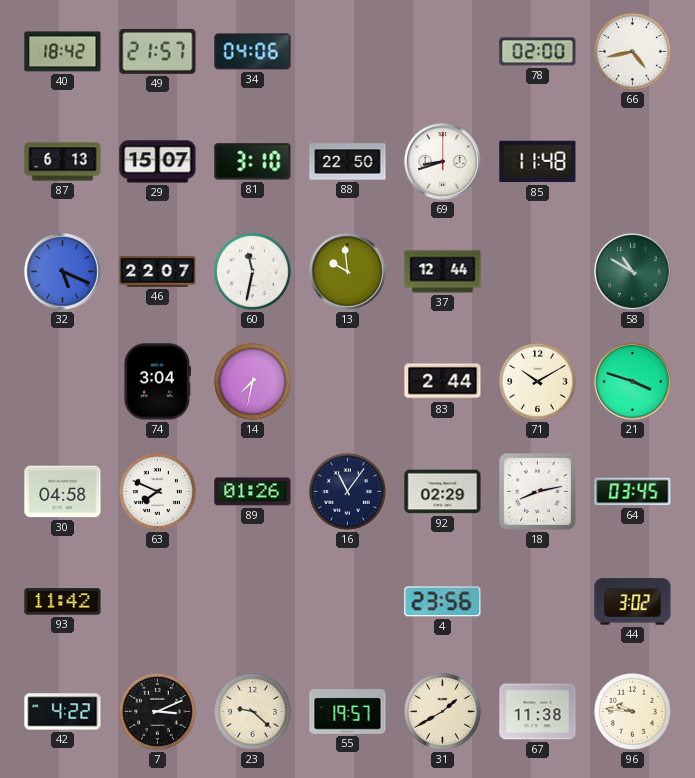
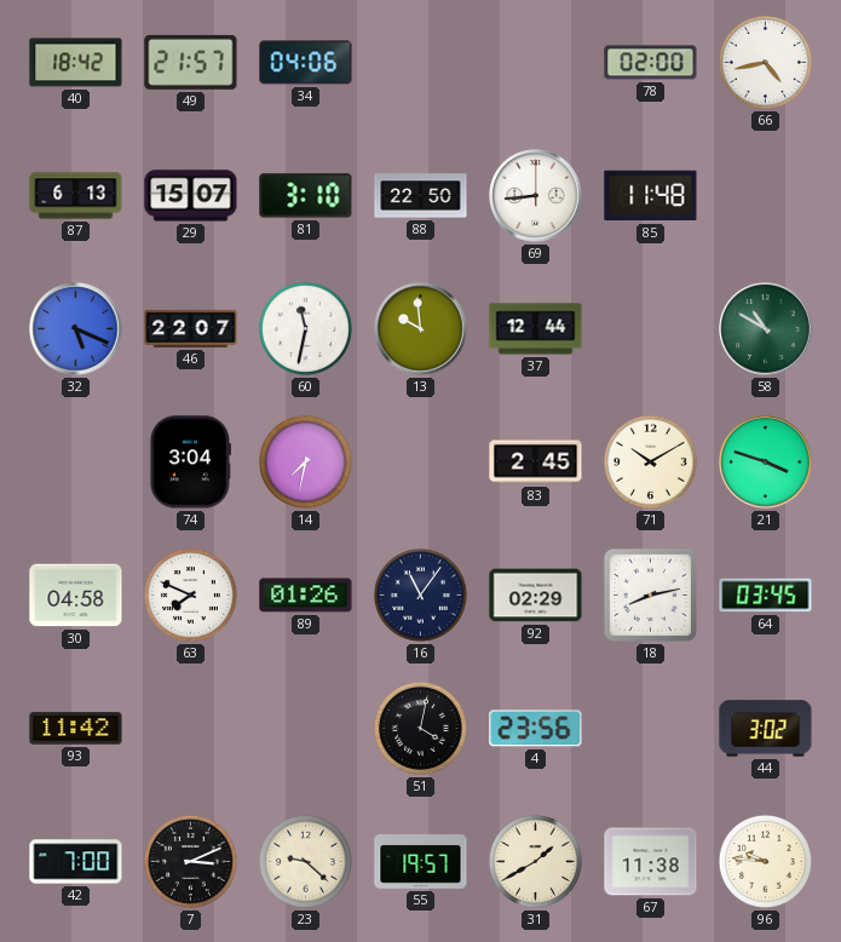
69: 8:42 -> 8:44
83: 2:44 -> 2:45
51: none -> 4:02
42: 4:22 -> 7:00
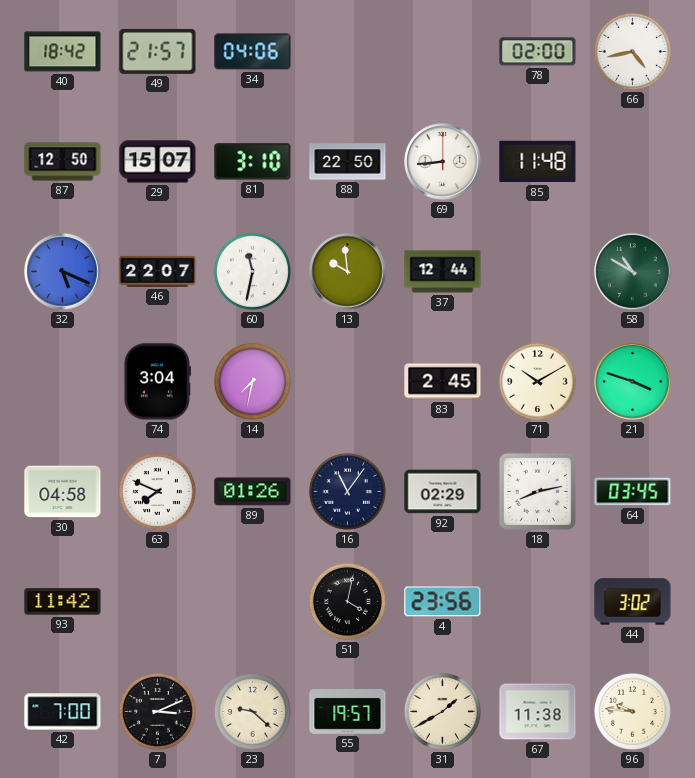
87: 6:13 -> 12:50
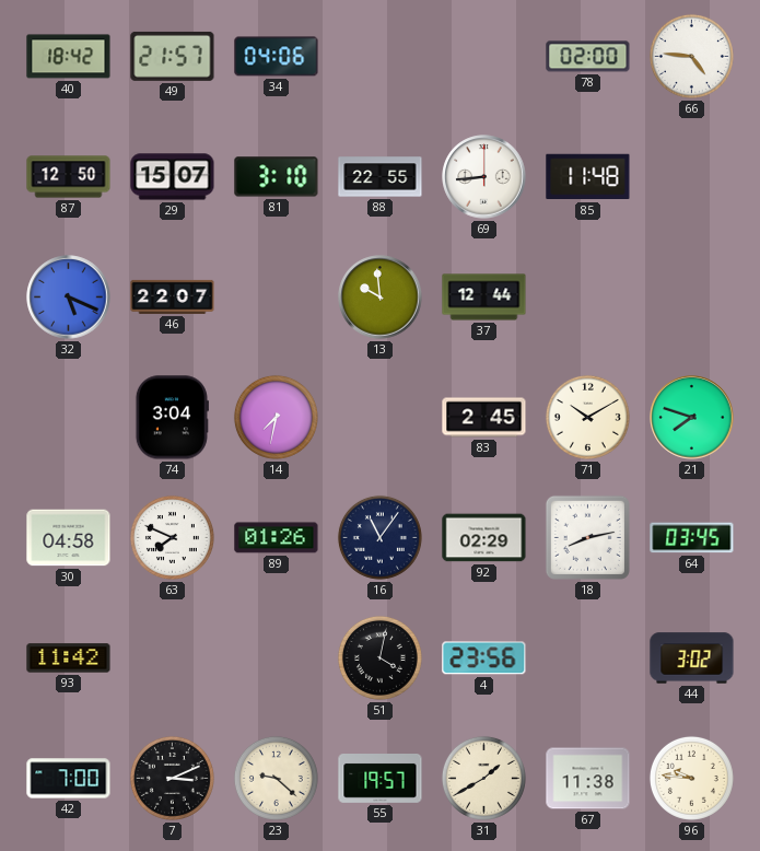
66: 4:43 -> 4:46
88: 22:50 -> 22:55
60: 11:32 -> none
58: 10:50 -> none
21: 3:48 -> 7:48
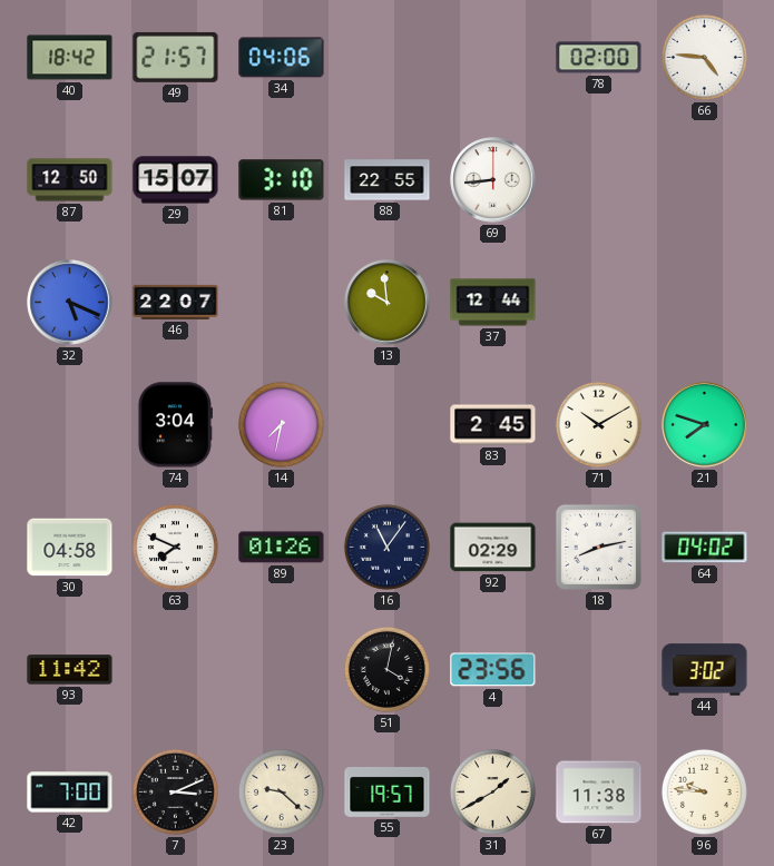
85: 11:48 -> none
64: 03:45 -> 04:02
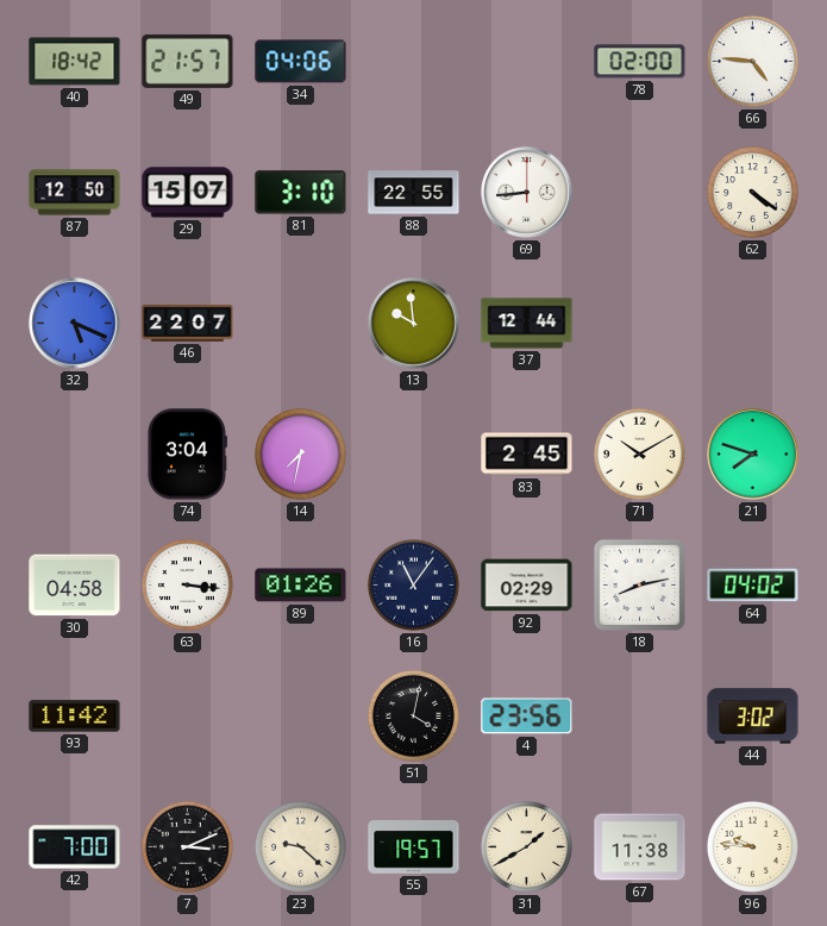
62: none -> 4:21
63: 7:49 -> 3:16
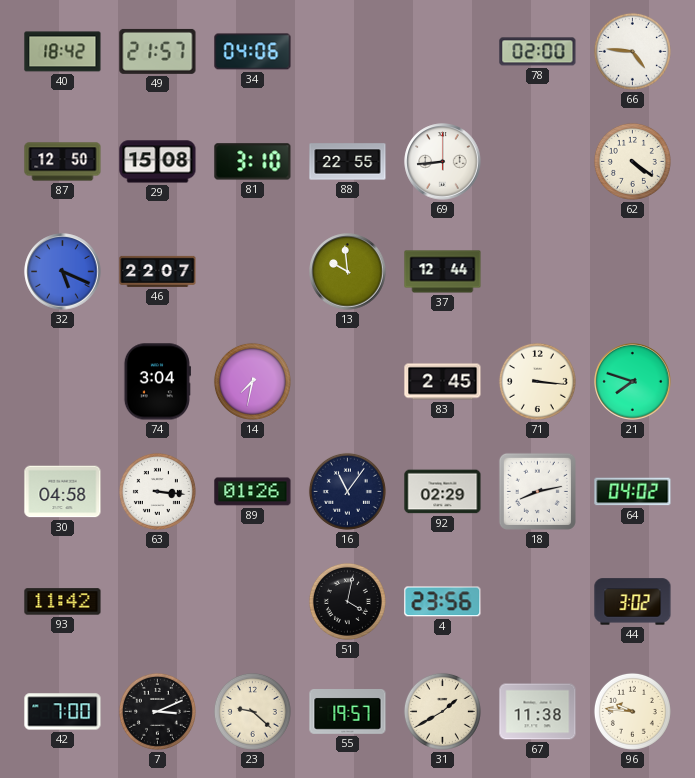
29: 15:07 -> 15:08
71: 10:10 -> 3:16
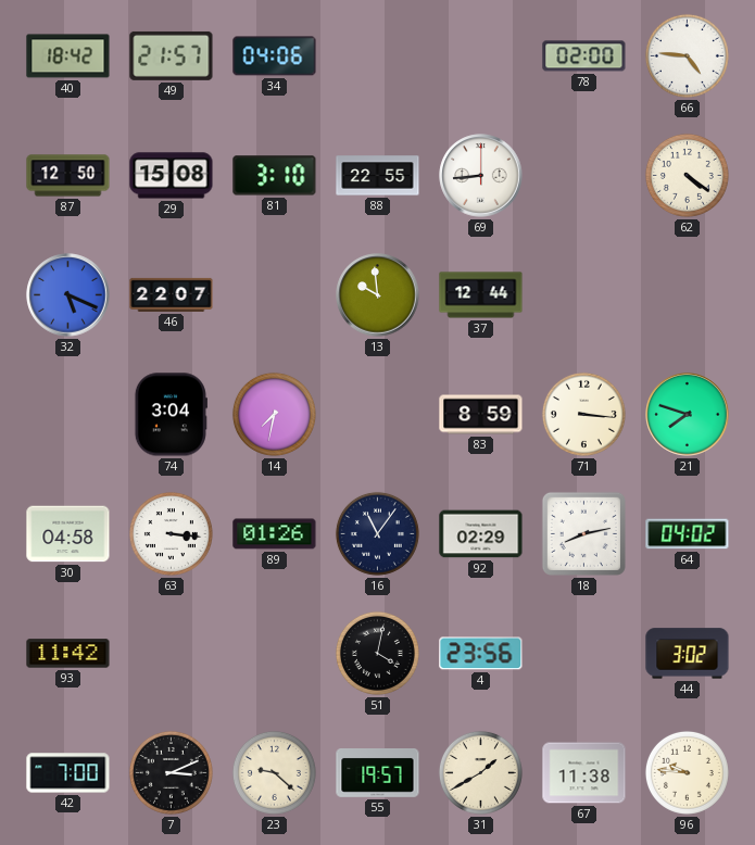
83: 2:45 -> 8:59
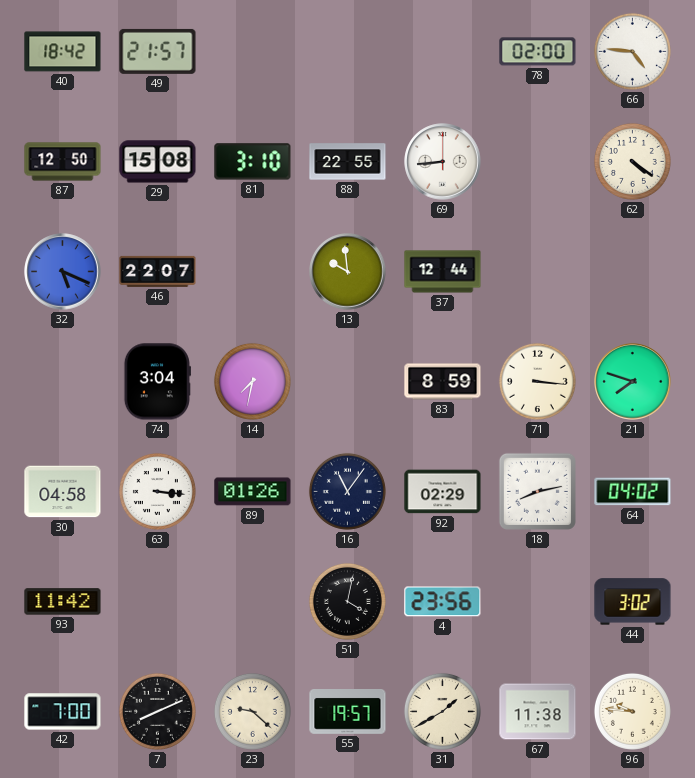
34: 04:06 -> none
7: 3:11 -> 8:11
